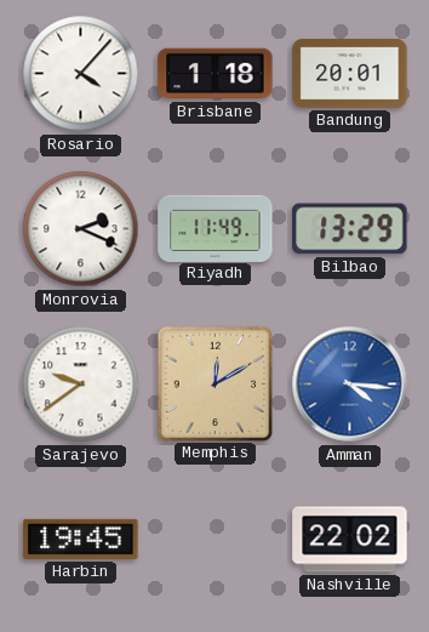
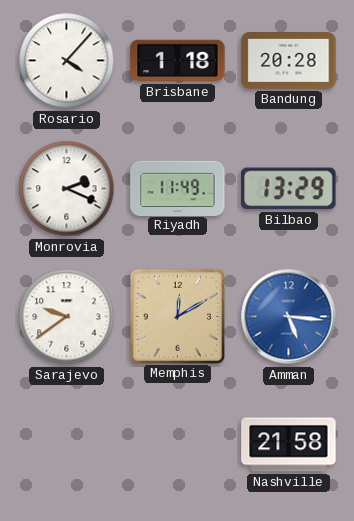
Bandung: 20:01 -> 20:28
Amman: 4:16 -> 5:16
Harbin: 19:45 -> none
Nashville: 22:02 -> 21:58
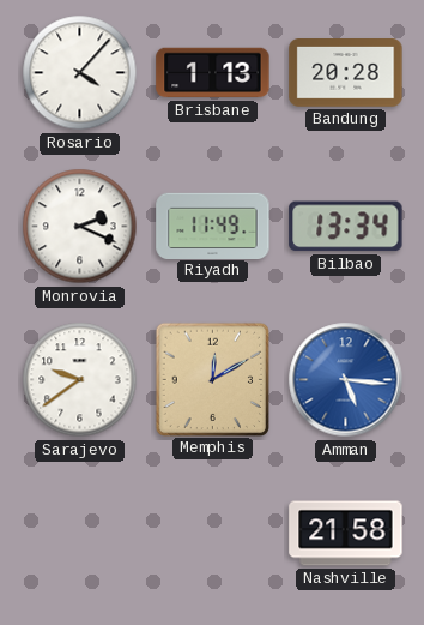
Brisbane: 1:18 -> 1:13
Bilbao: 13:29 -> 13:34
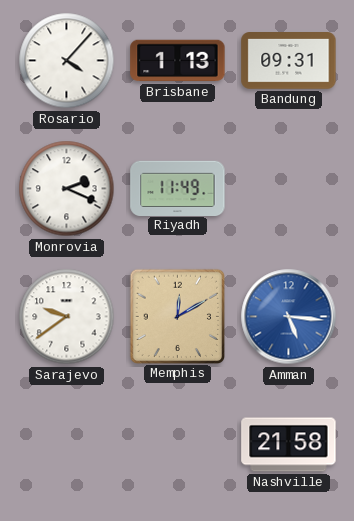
Bandung: 20:28 -> 09:31
Bilbao: 13:34 -> none
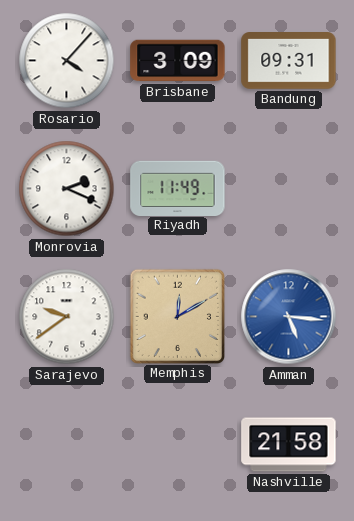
Brisbane: 1:13 -> 3:09
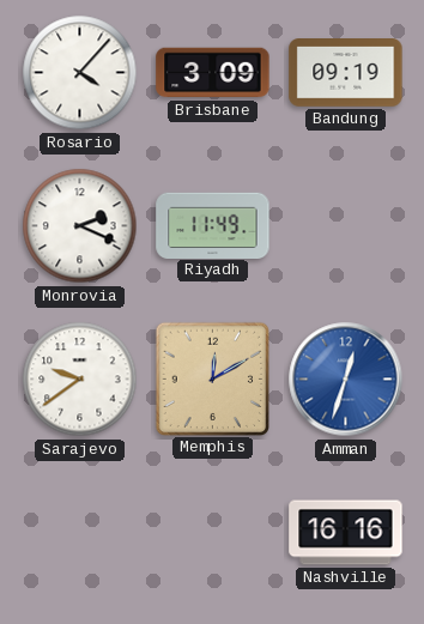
Bandung: 09:31 -> 09:19
Amman: 5:16 -> 12:33
Nashville: 21:58 -> 16:16
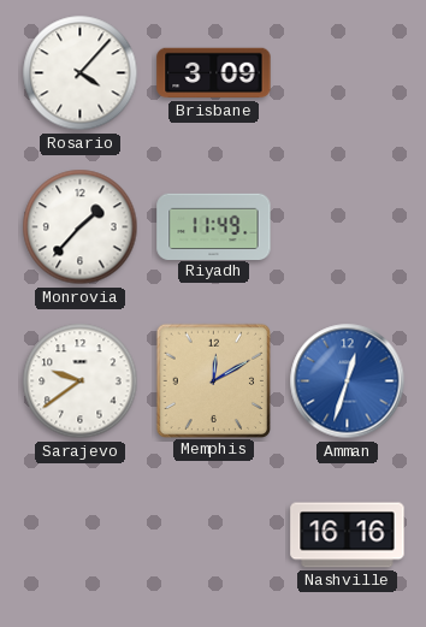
Bandung: 09:19 -> none
Monrovia: 2:19 -> 1:37
